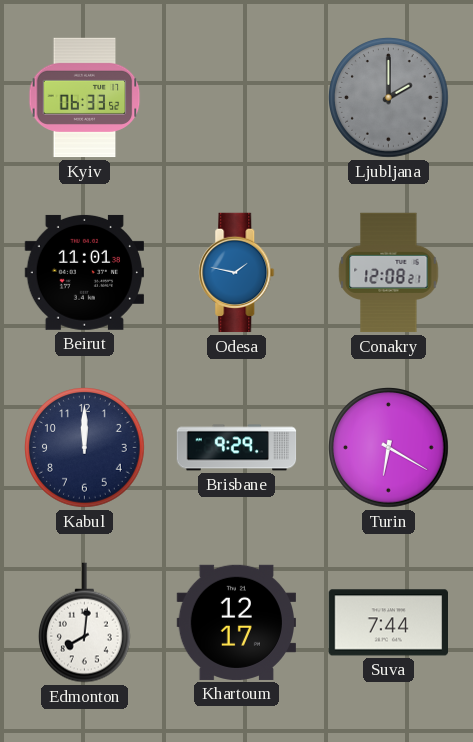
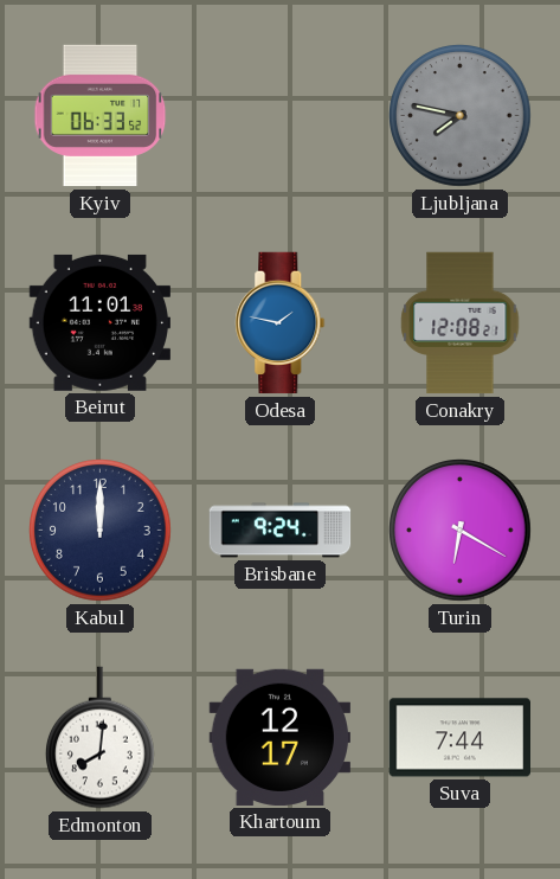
Ljubljana: 2:00 -> 7:47
Brisbane: 9:29 -> 9:24
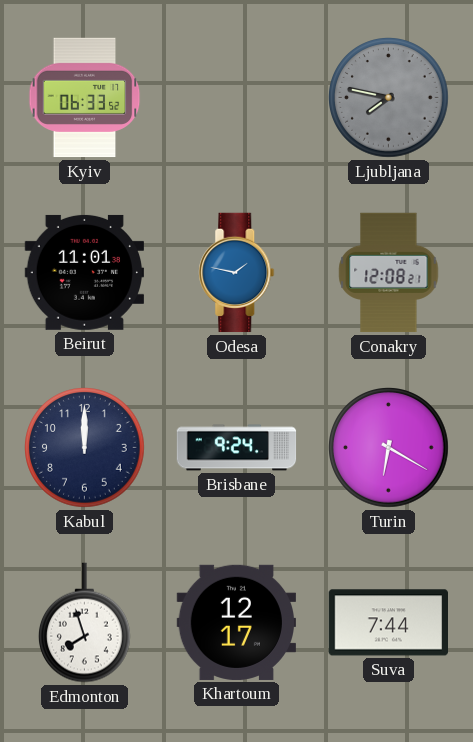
Edmonton: 8:01 -> 7:57
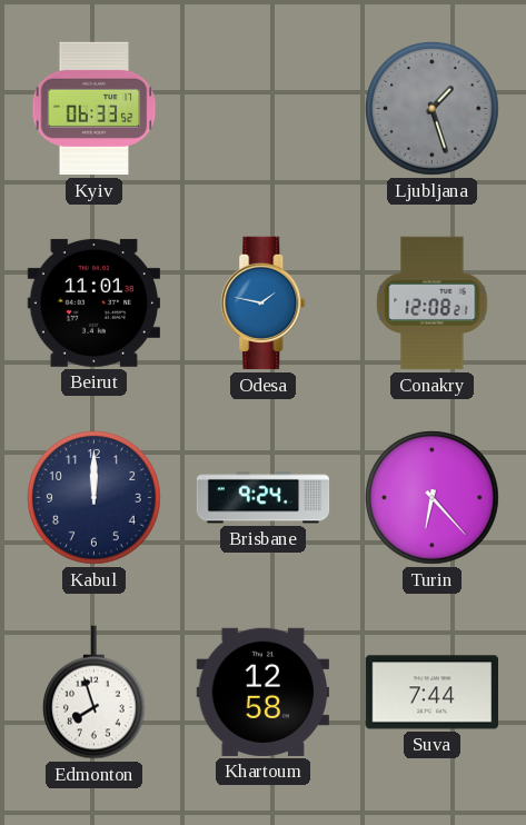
Ljubljana: 7:47 -> 1:27
Turin: 6:20 -> 6:23
Khartoum: 12:17 -> 12:58
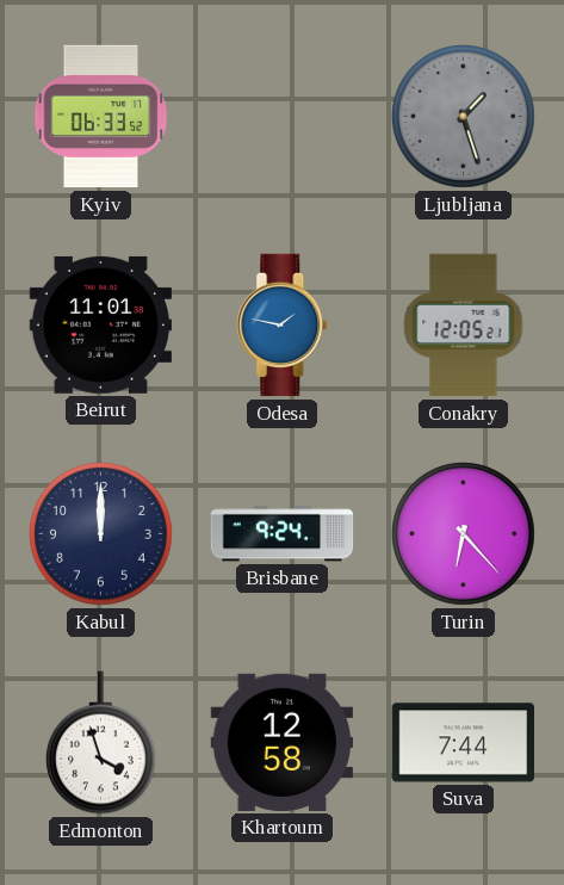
Conakry: 12:08 -> 12:05
Edmonton: 7:57 -> 3:57
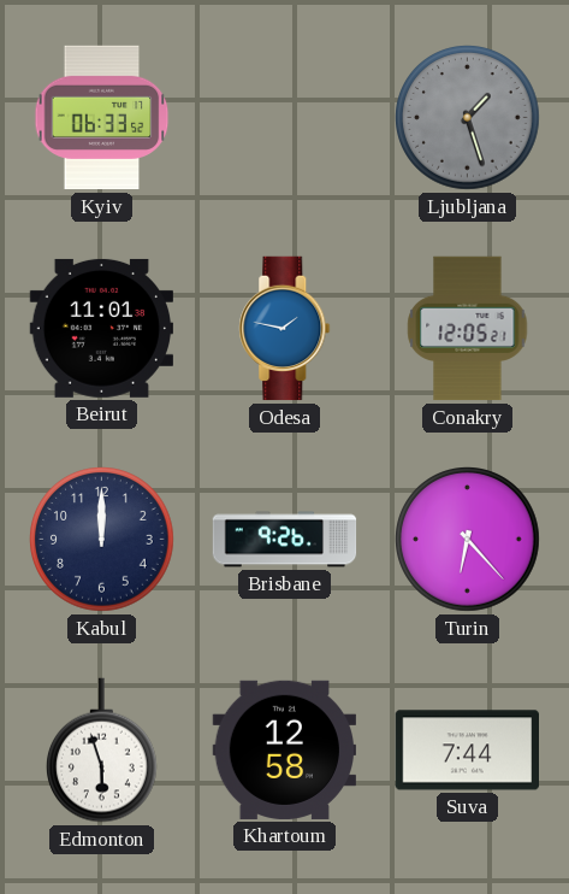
Brisbane: 9:24 -> 9:26
Edmonton: 3:57 -> 5:57
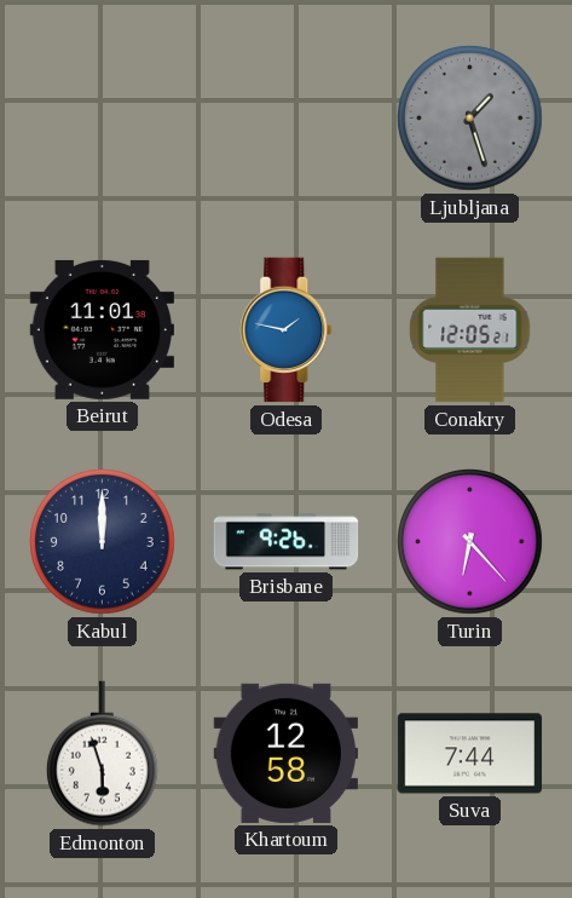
Kyiv: 06:33 -> none
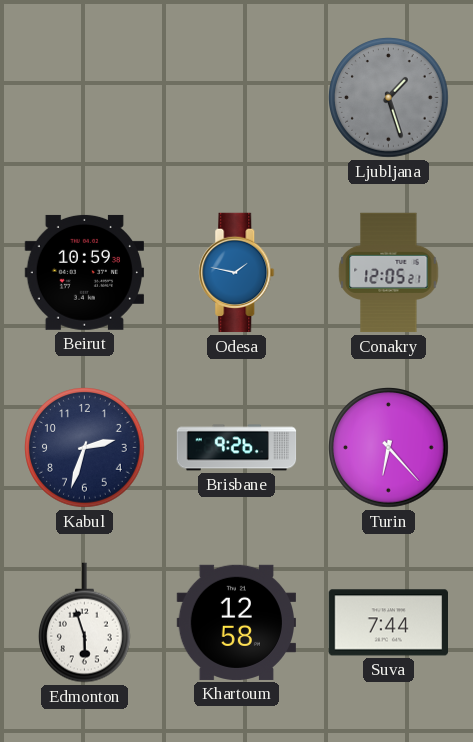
Beirut: 11:01 -> 10:59
Kabul: 12:00 -> 2:33
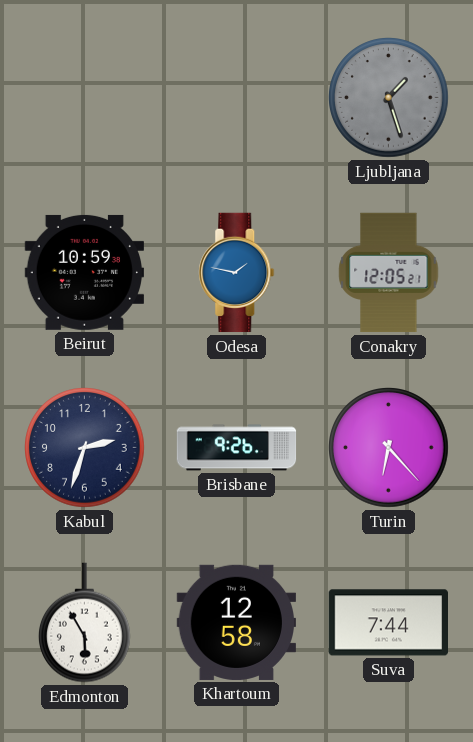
Edmonton: 5:57 -> 5:55
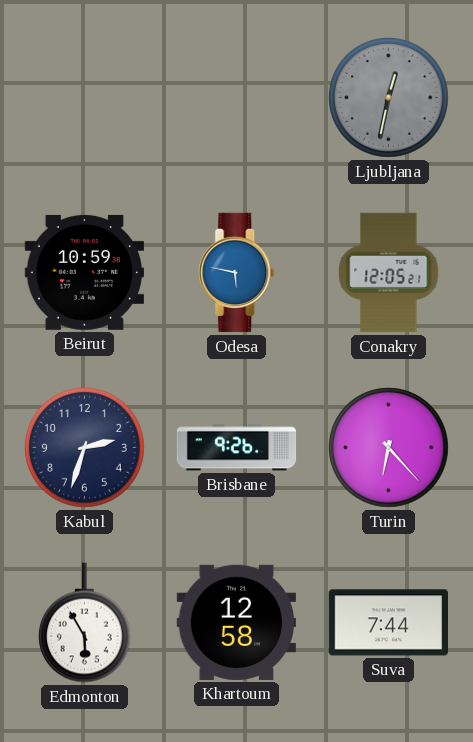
Ljubljana: 1:27 -> 12:32
Odesa: 1:47 -> 5:47
